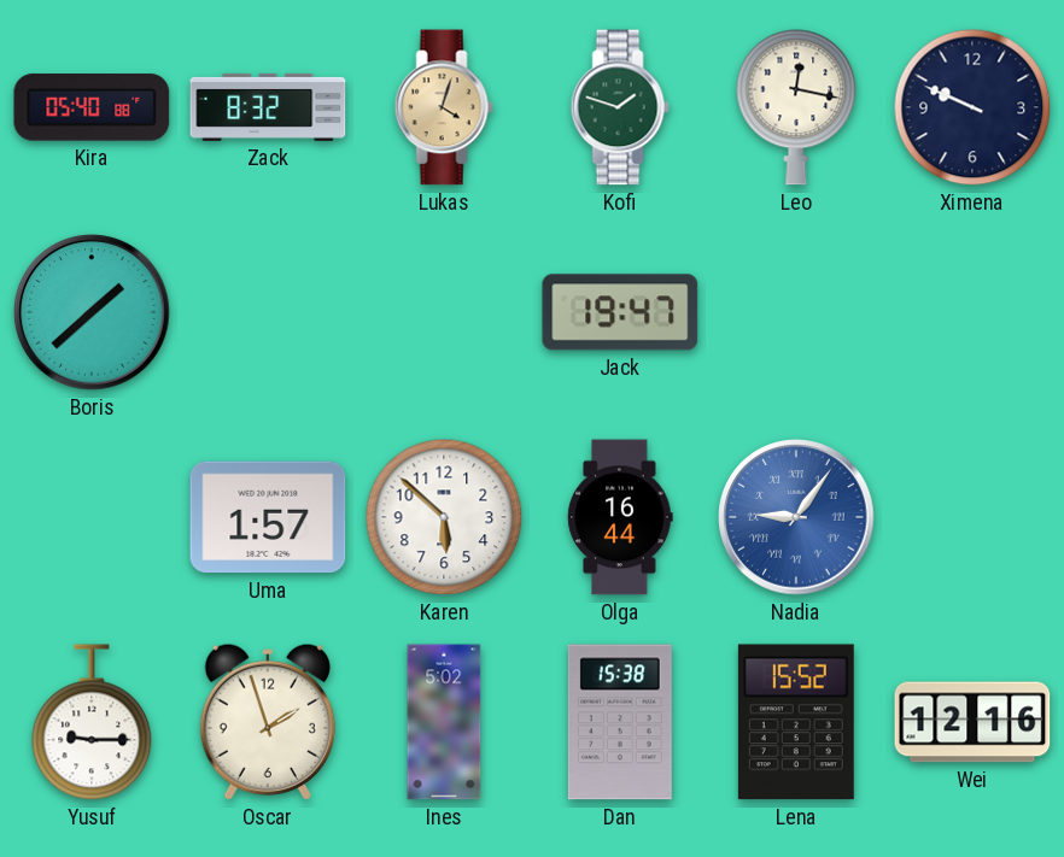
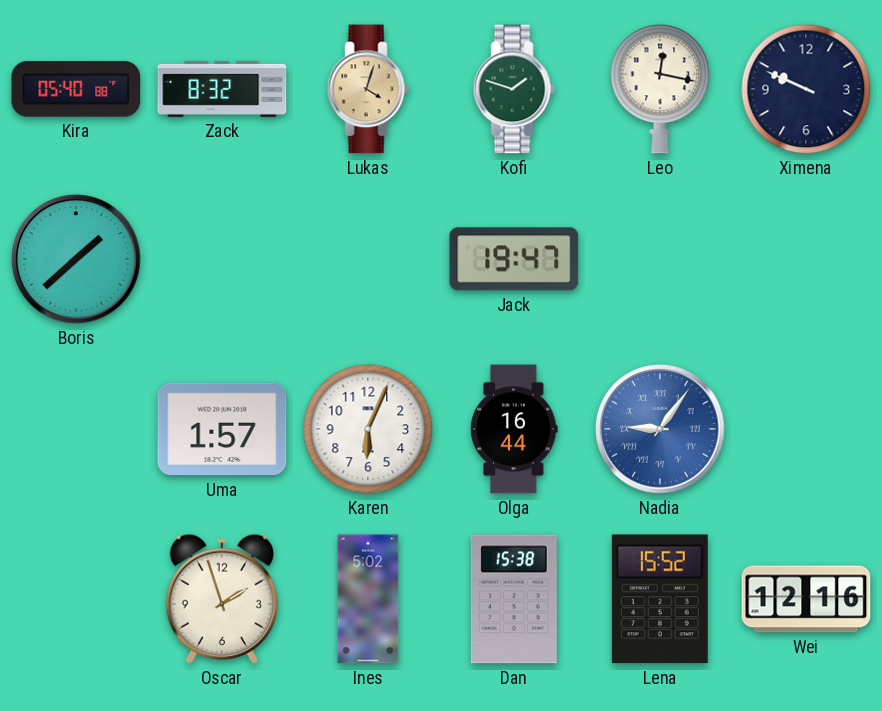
Karen: 5:52 -> 6:04
Yusuf: 9:15 -> none
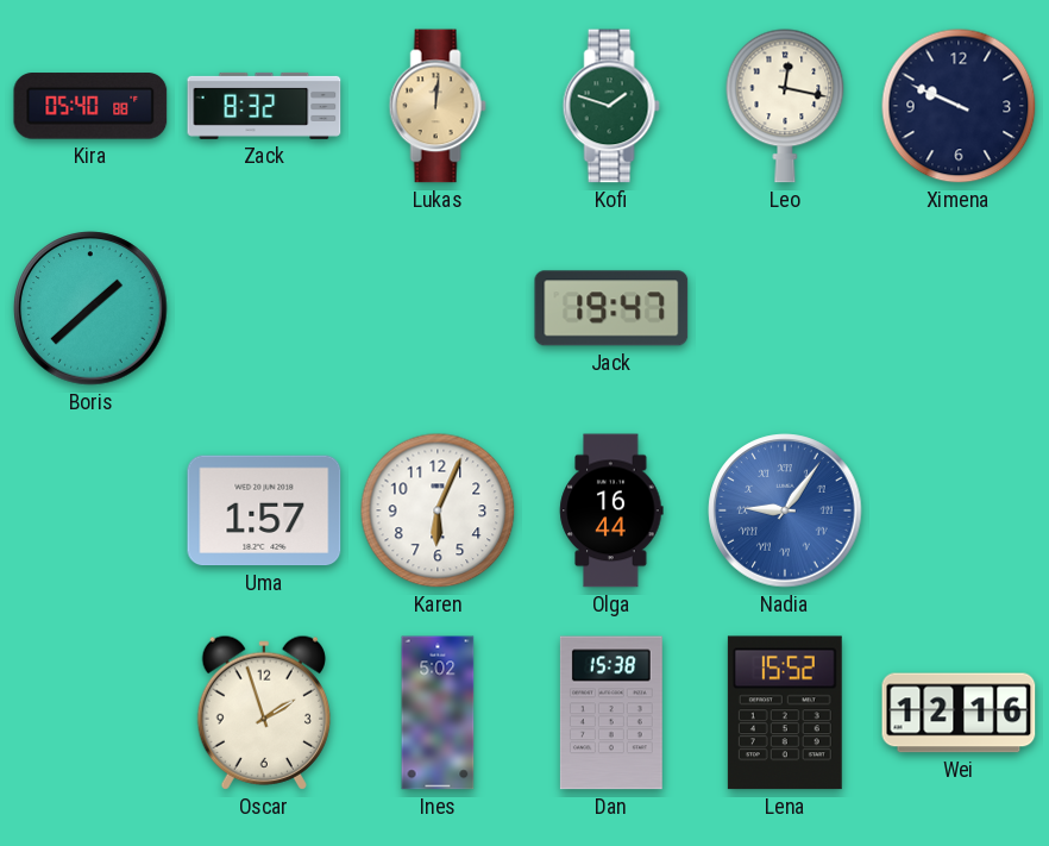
Lukas: 4:03 -> 12:01
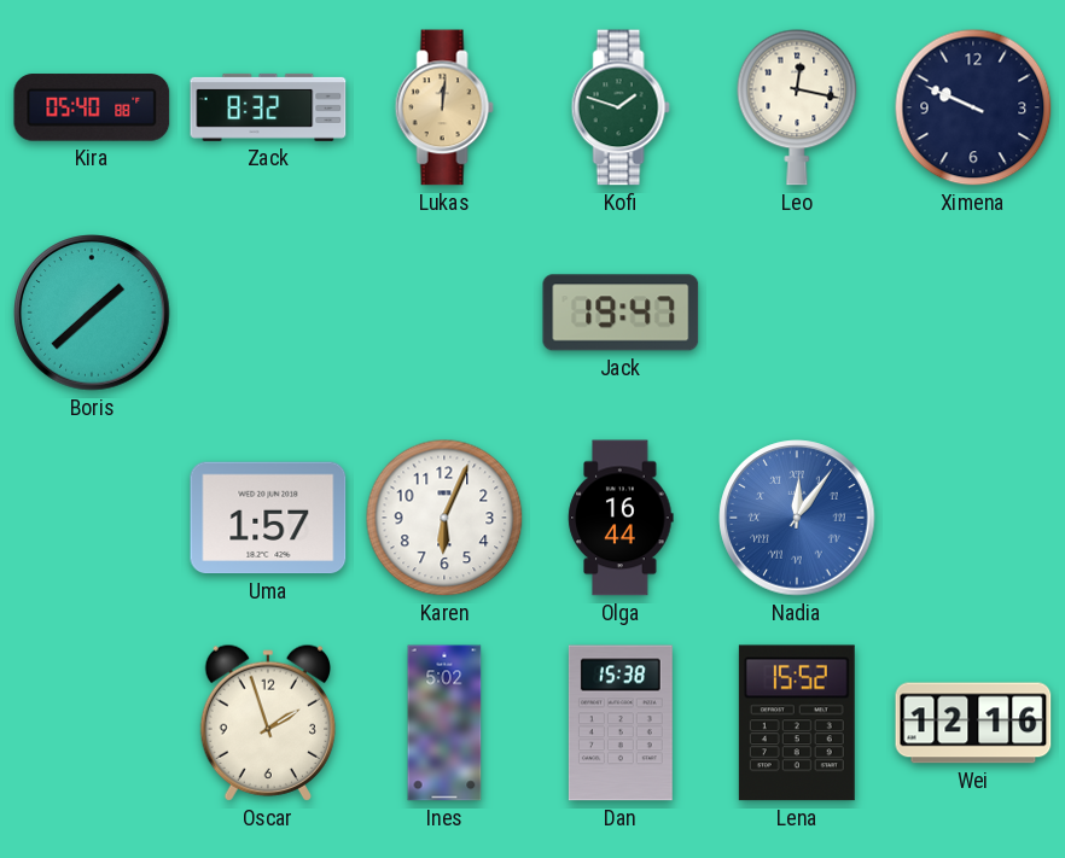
Nadia: 9:06 -> 12:06
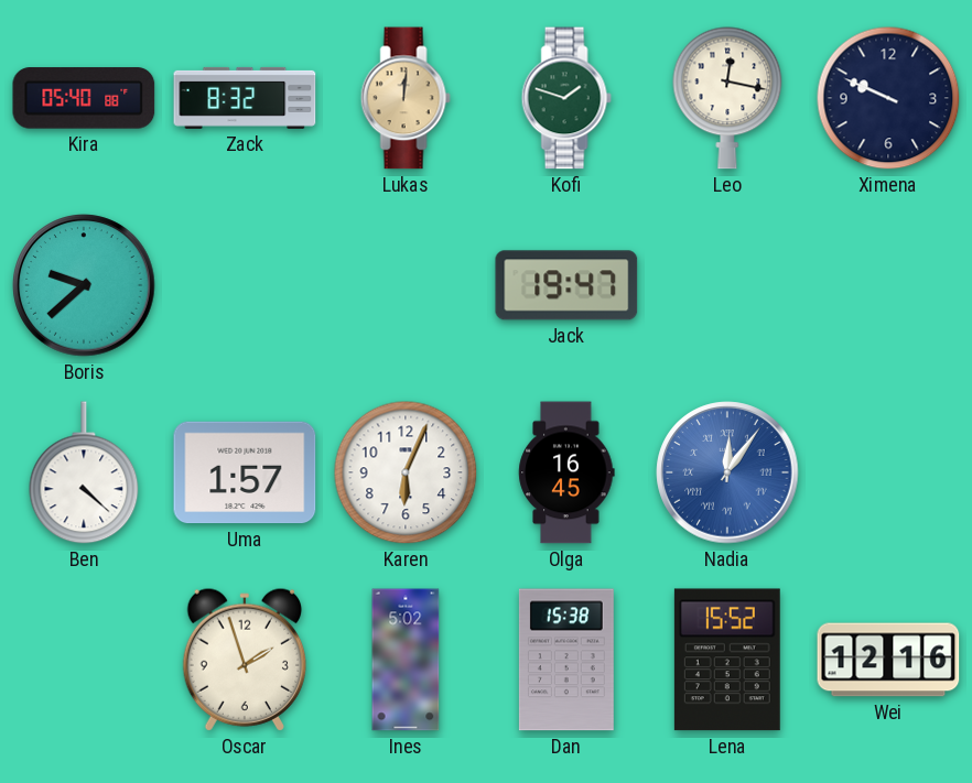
Boris: 1:38 -> 9:38
Ben: none -> 4:22
Olga: 16:44 -> 16:45
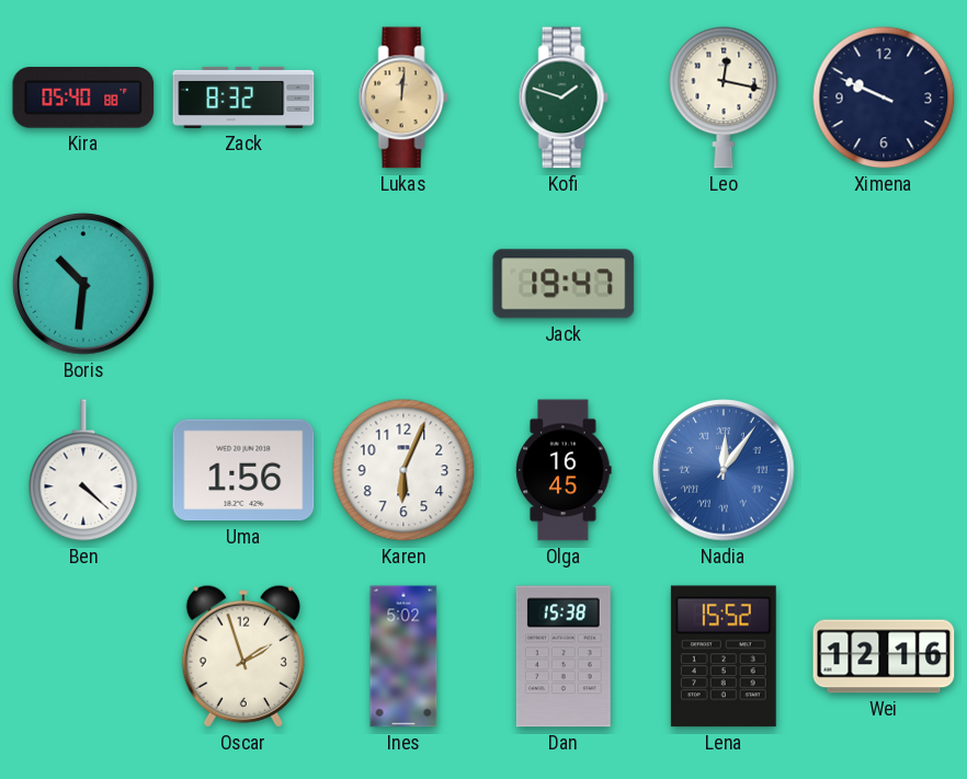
Boris: 9:38 -> 10:31
Uma: 1:57 -> 1:56
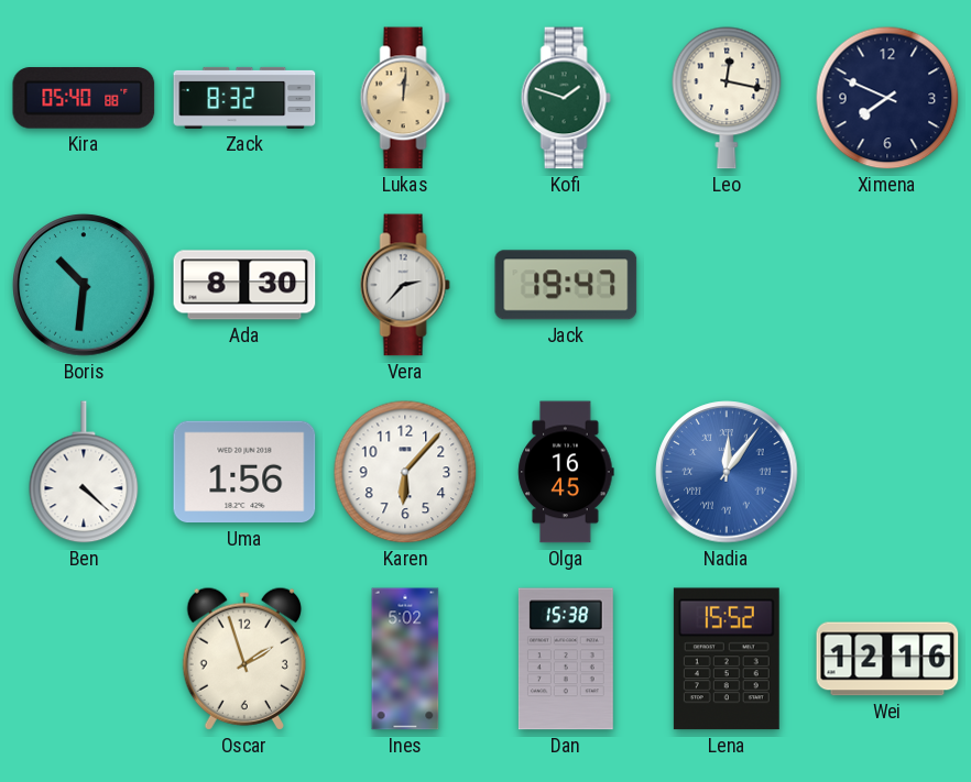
Ximena: 9:49 -> 7:49
Ada: none -> 8:30
Vera: none -> 2:37
Karen: 6:04 -> 6:07
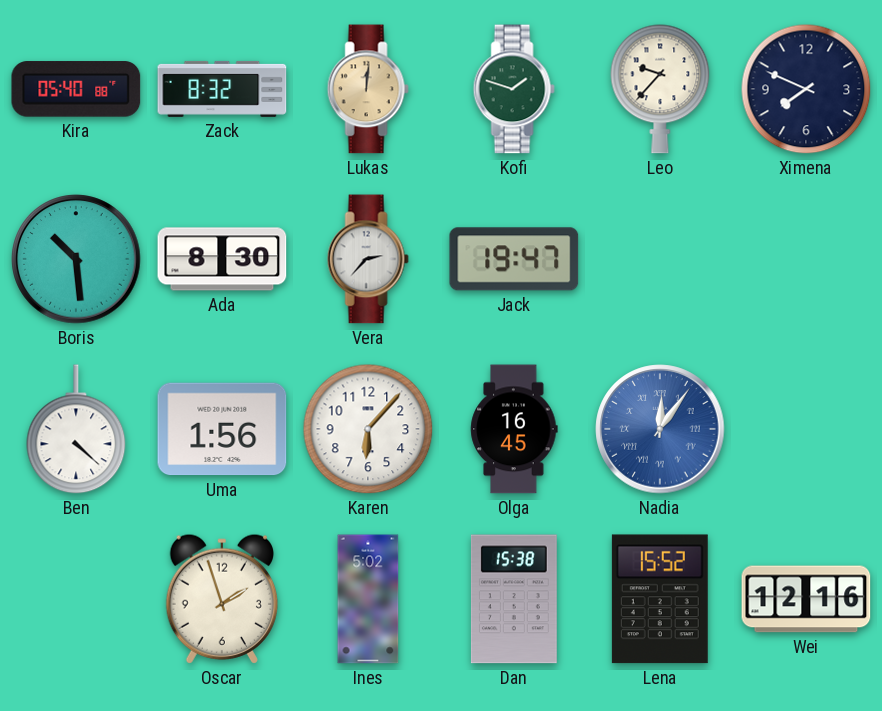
Leo: 12:17 -> 9:37
Boris: 10:31 -> 10:29
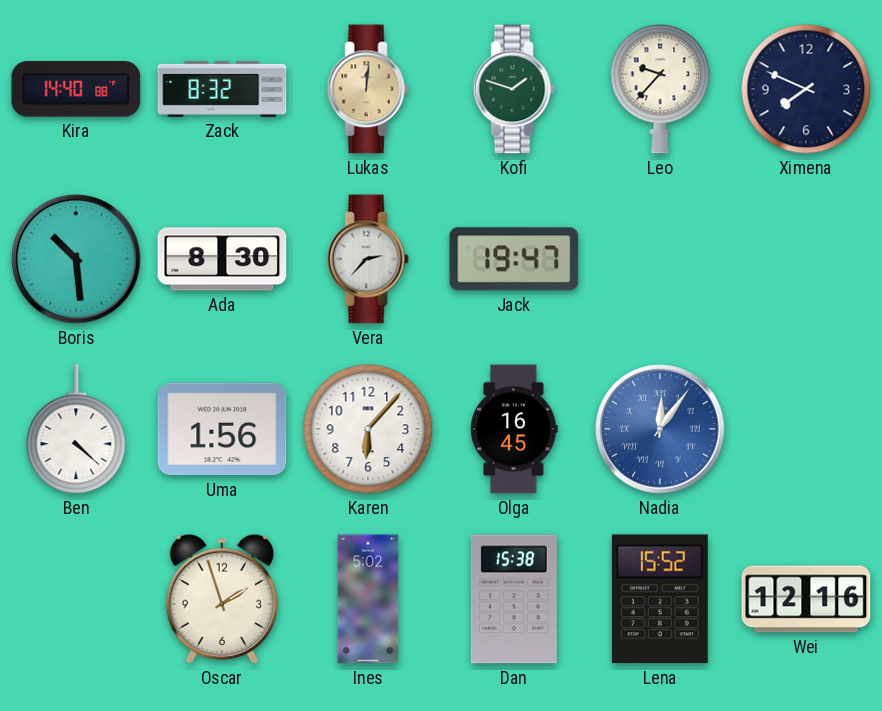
Kira: 05:40 -> 14:40
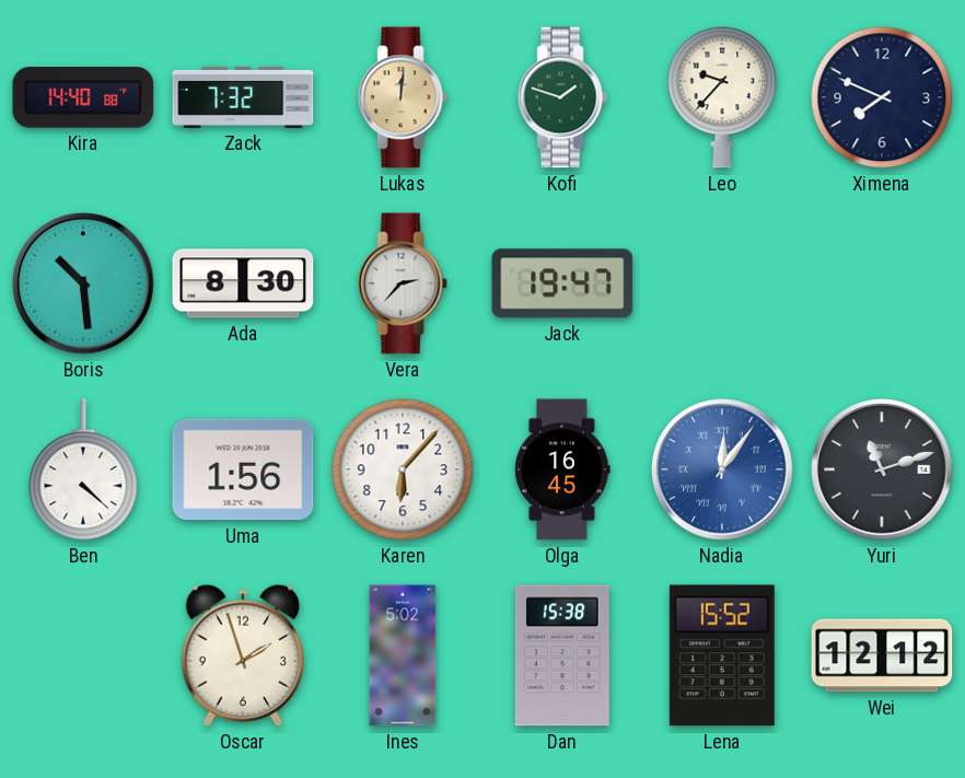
Zack: 8:32 -> 7:32
Yuri: none -> 11:12
Wei: 12:16 -> 12:12
